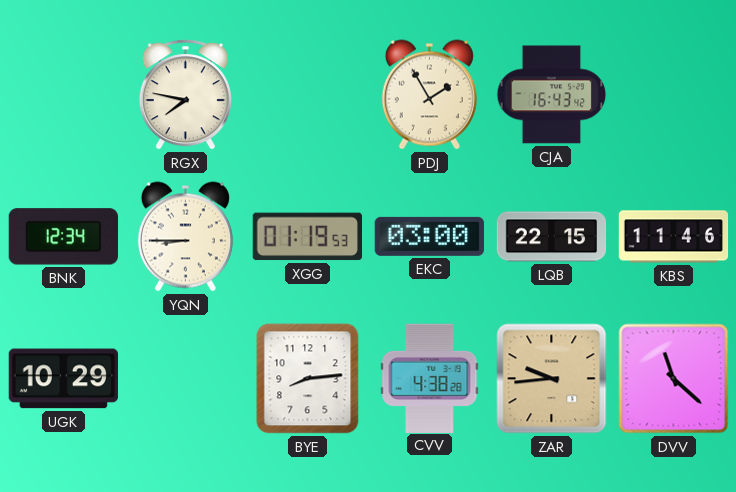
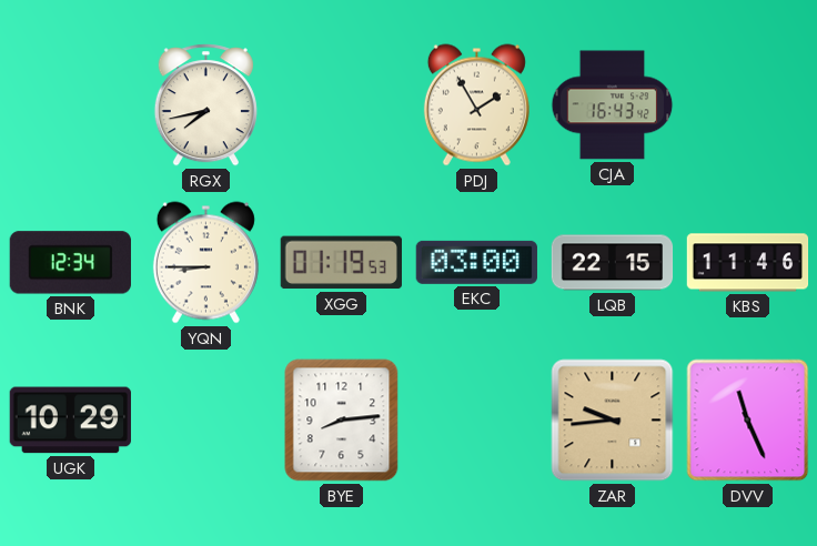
RGX: 7:47 -> 7:43
CVV: 4:38 -> none
DVV: 11:22 -> 11:26
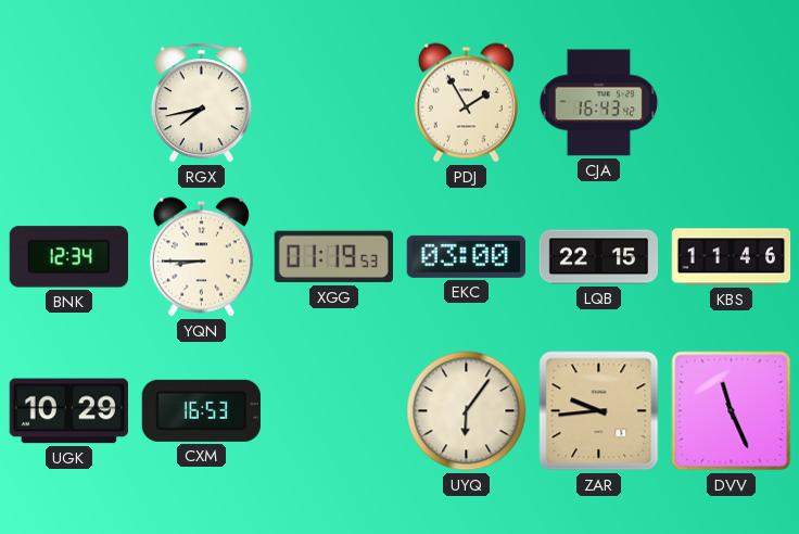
CXM: none -> 16:53
BYE: 8:14 -> none
UYQ: none -> 6:06
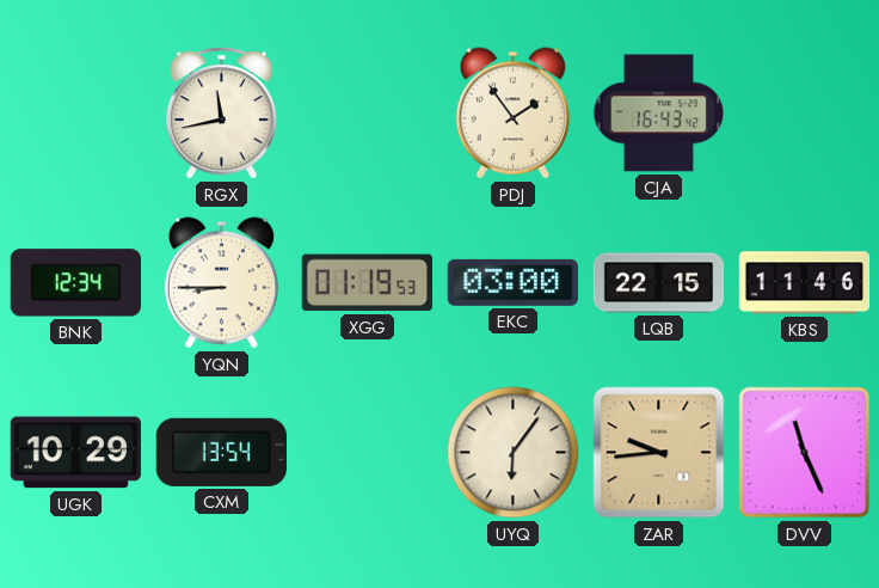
RGX: 7:43 -> 11:43
PDJ: 1:55 -> 1:54
CXM: 16:53 -> 13:54
